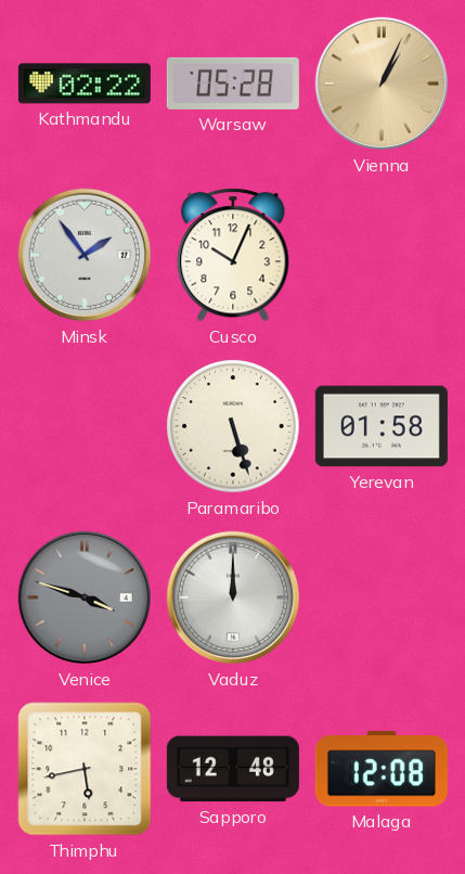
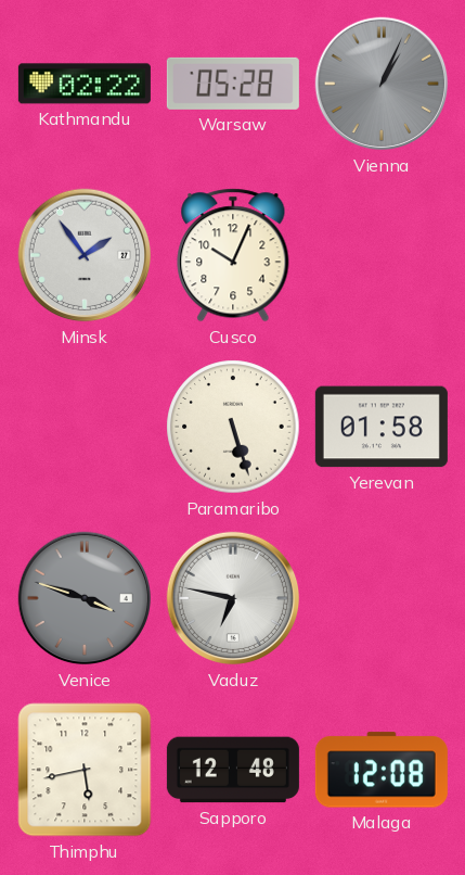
Vienna dial: champagne -> grey
Vaduz: 12:00 -> 6:47
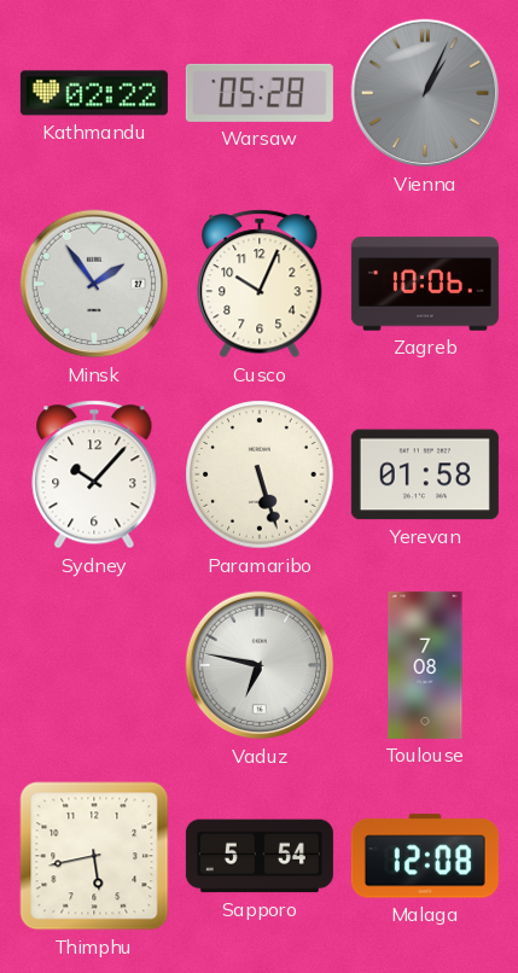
Zagreb: none -> 10:06
Sydney: none -> 10:07
Venice: 3:48 -> none
Toulouse: none -> 7:08
Sapporo: 12:48 -> 5:54
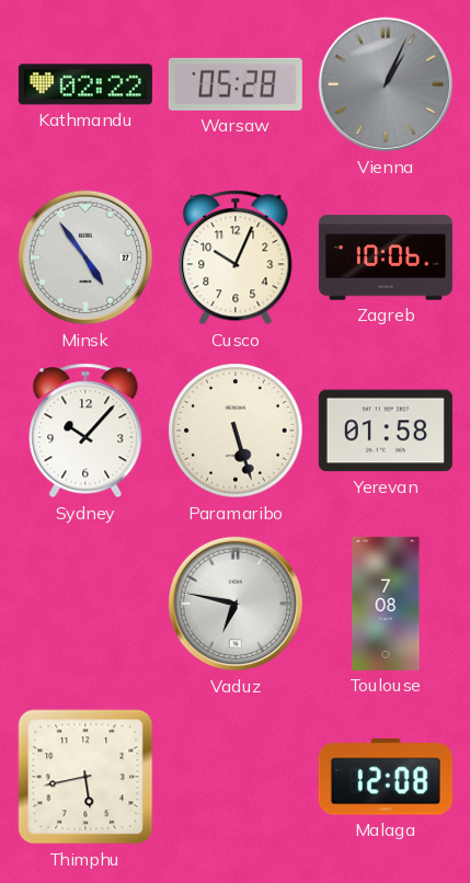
Minsk: 1:54 -> 4:54
Sapporo: 5:54 -> none
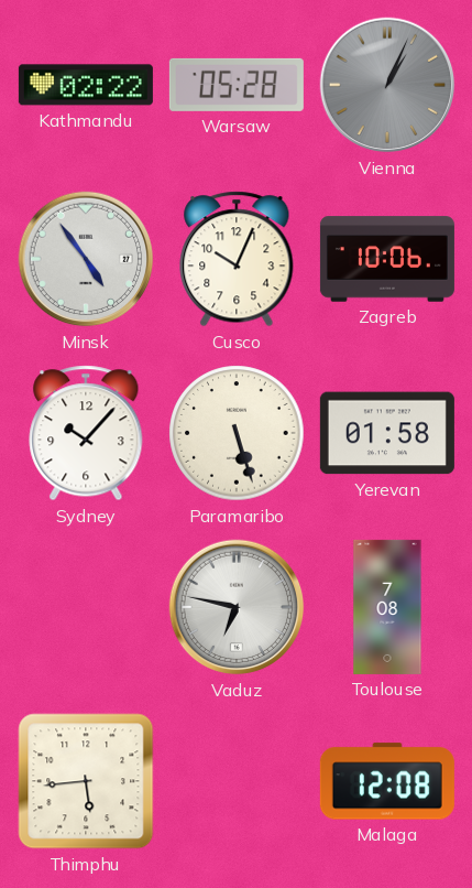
Thimphu: 5:43 -> 5:44
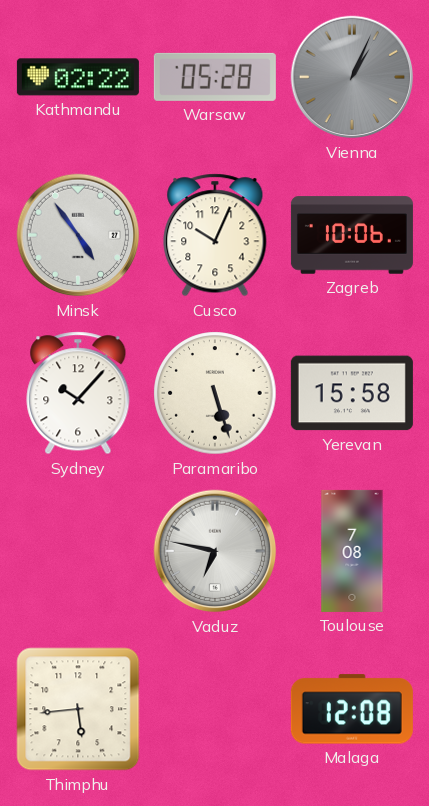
Yerevan: 01:58 -> 15:58
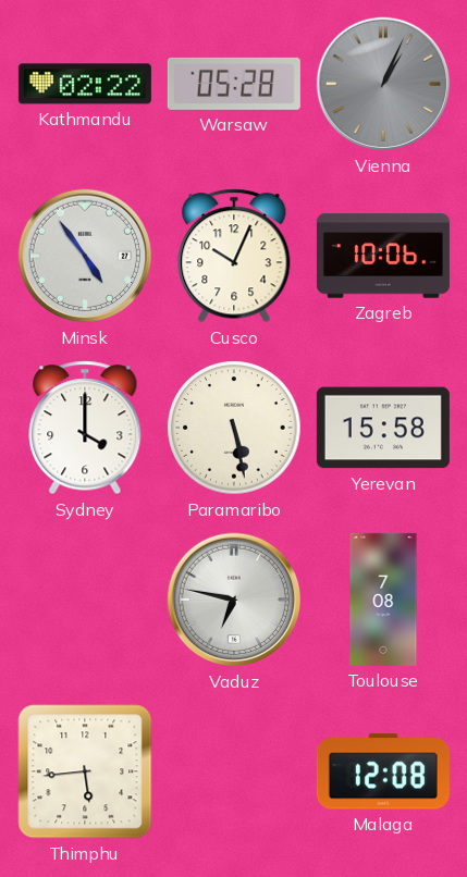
Sydney: 10:07 -> 4:00
Paramaribo: 5:27 -> 5:28
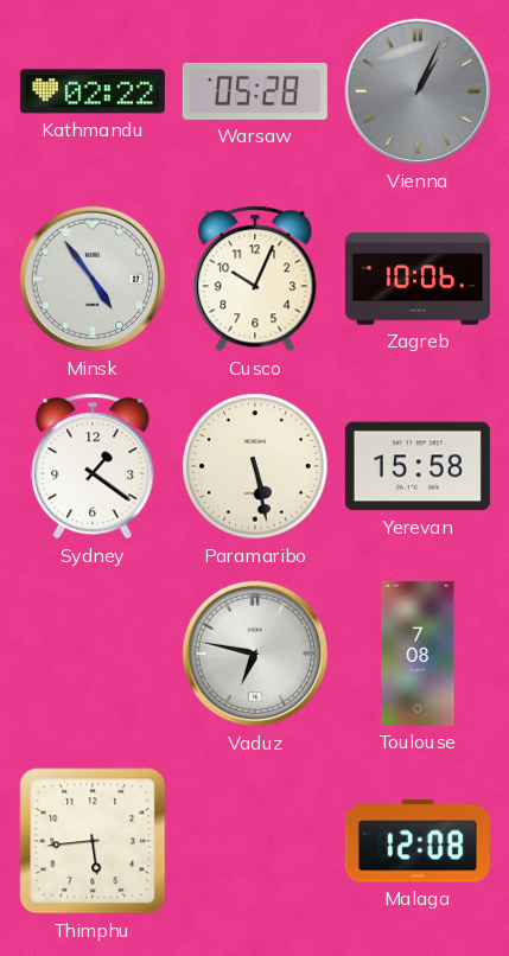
Sydney: 4:00 -> 1:21
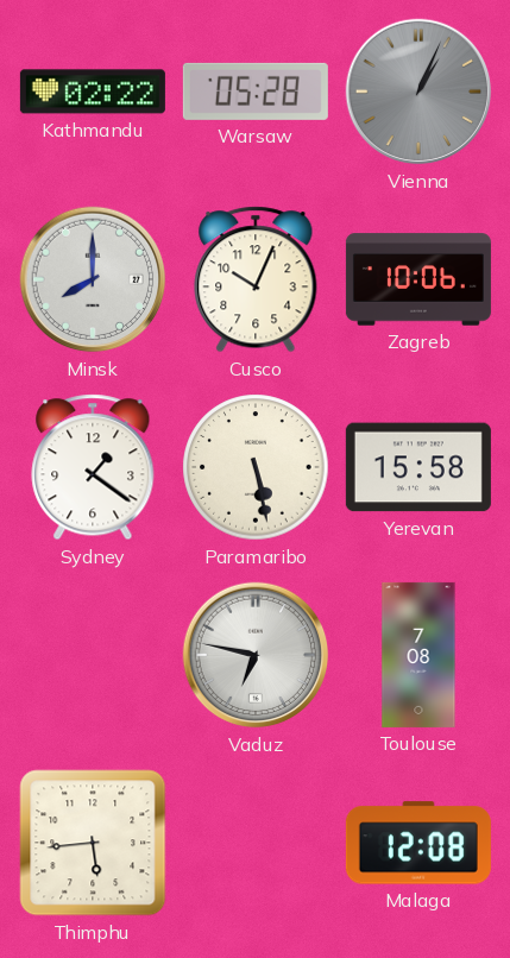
Minsk: 4:54 -> 8:00
